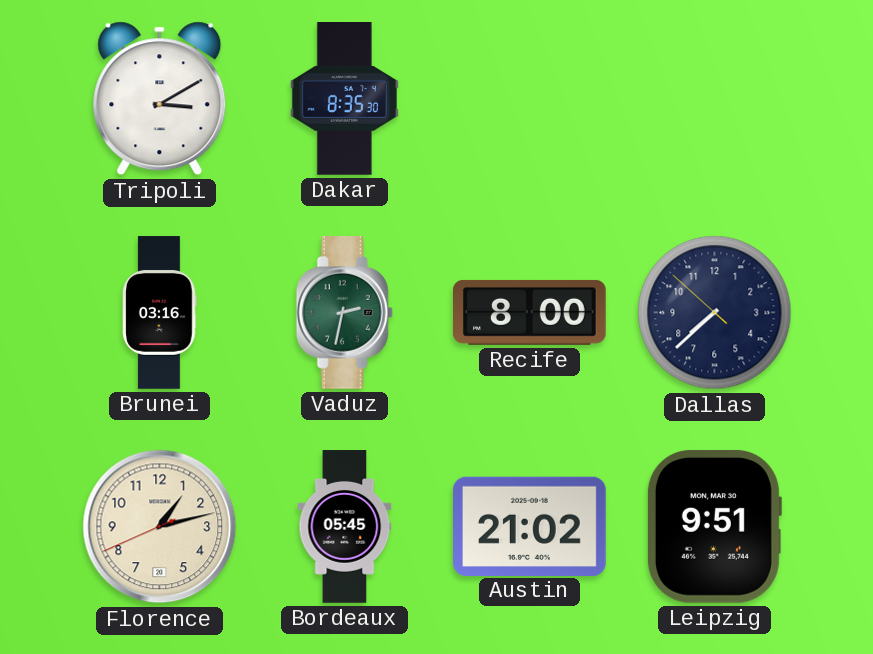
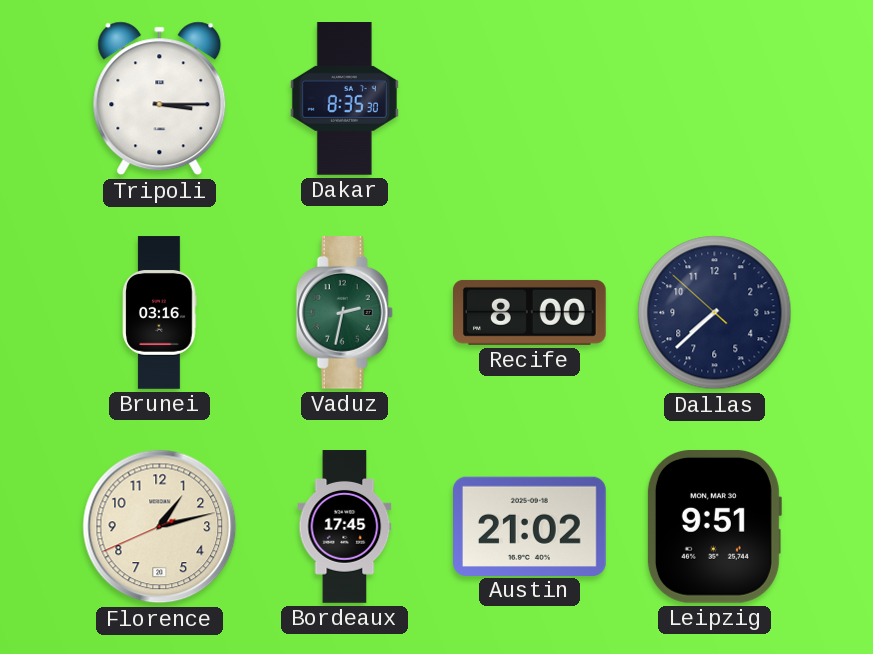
Tripoli: 3:10 -> 3:15
Bordeaux: 05:45 -> 17:45
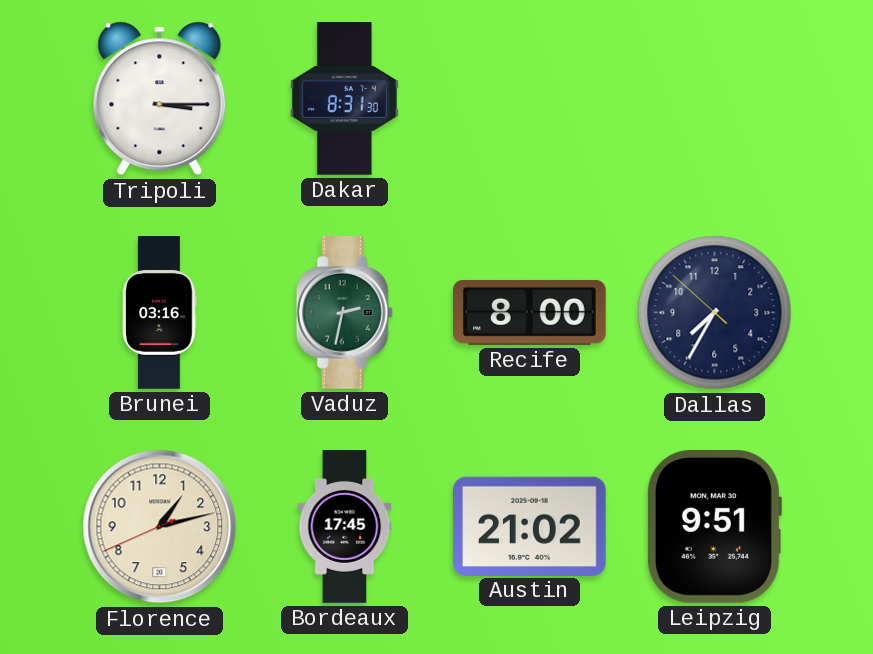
Dakar: 8:35 -> 8:31
Dallas: 7:37 -> 7:34
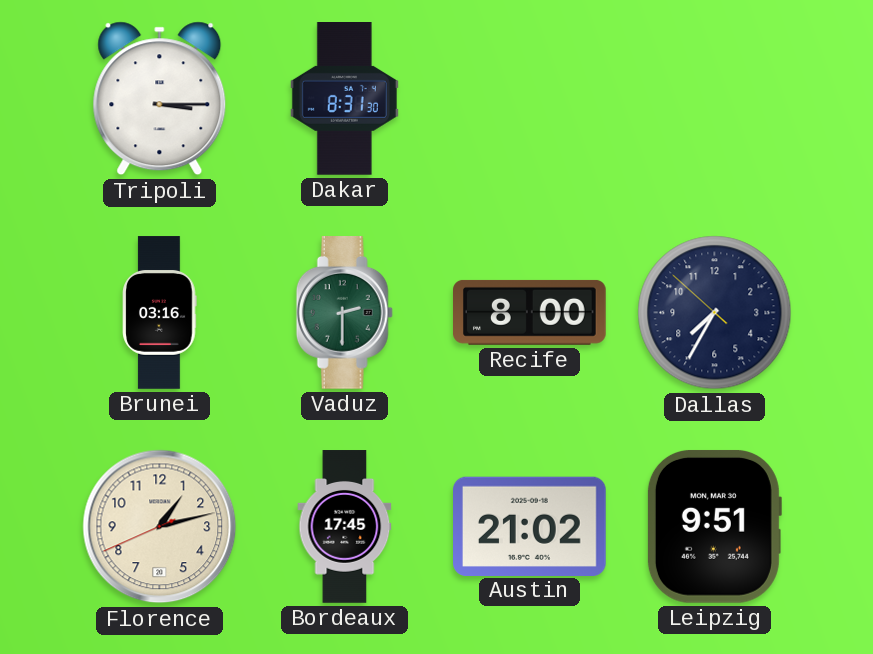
Vaduz: 2:32 -> 2:30
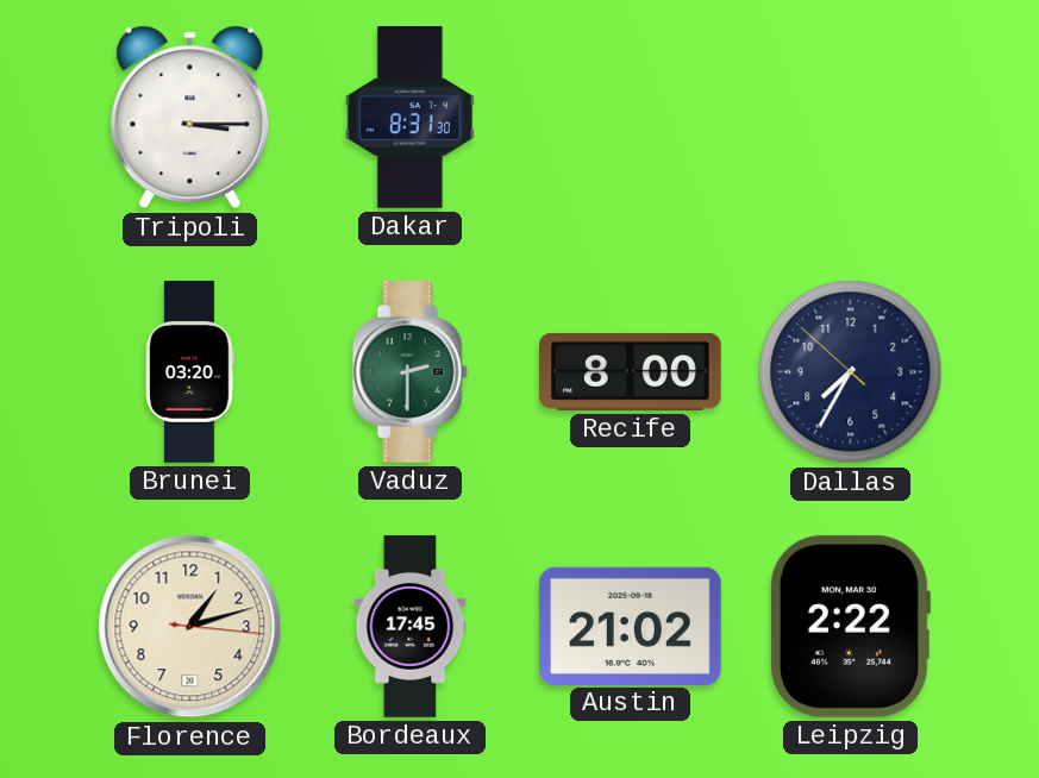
Brunei: 03:16 -> 03:20
Florence: 1:12:41 -> 1:12:16
Leipzig: 9:51 -> 2:22
